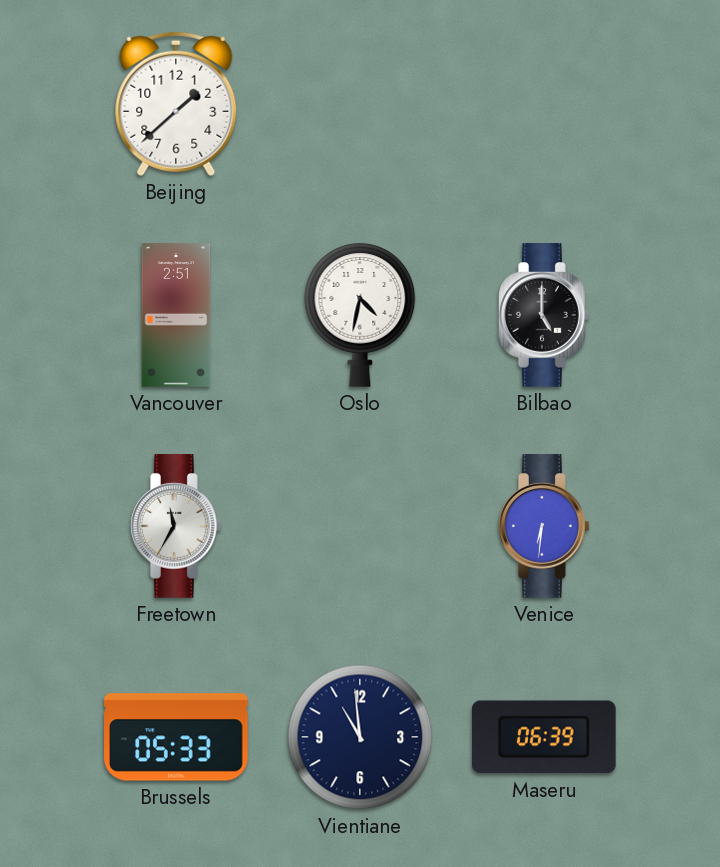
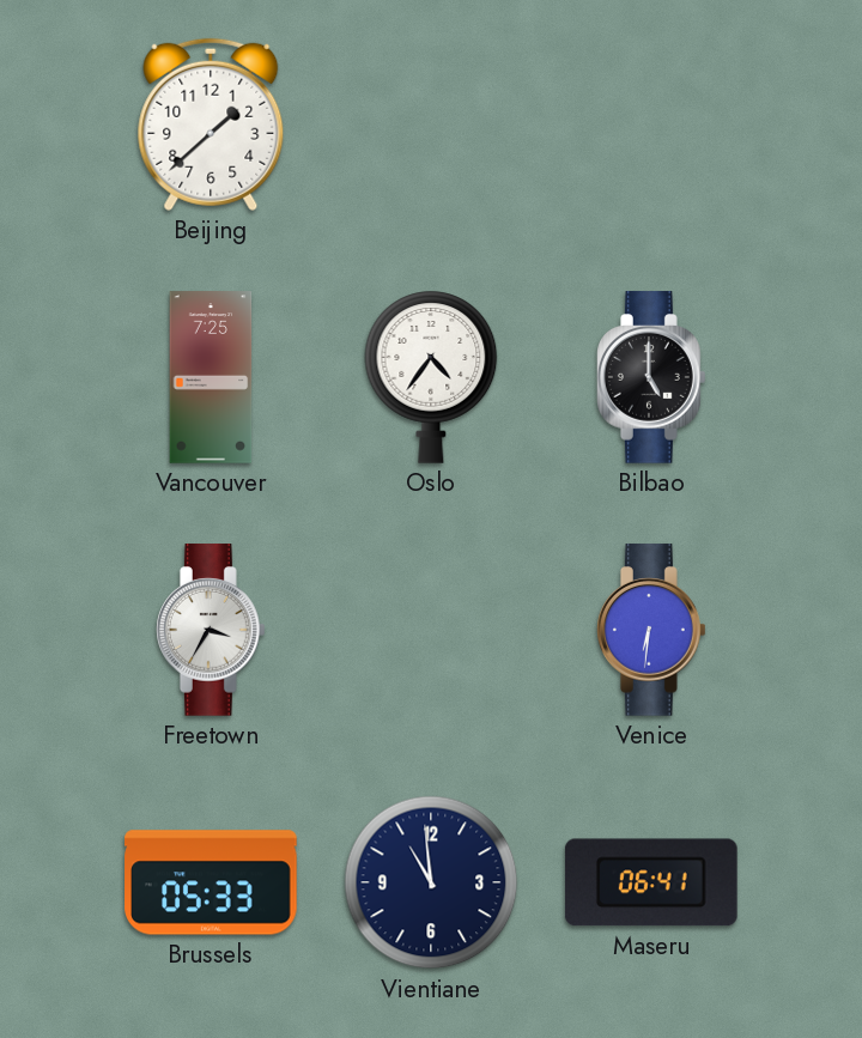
Vancouver: 2:51 -> 7:25
Oslo: 4:32 -> 4:36
Freetown: 11:35 -> 3:35
Maseru: 06:39 -> 06:41
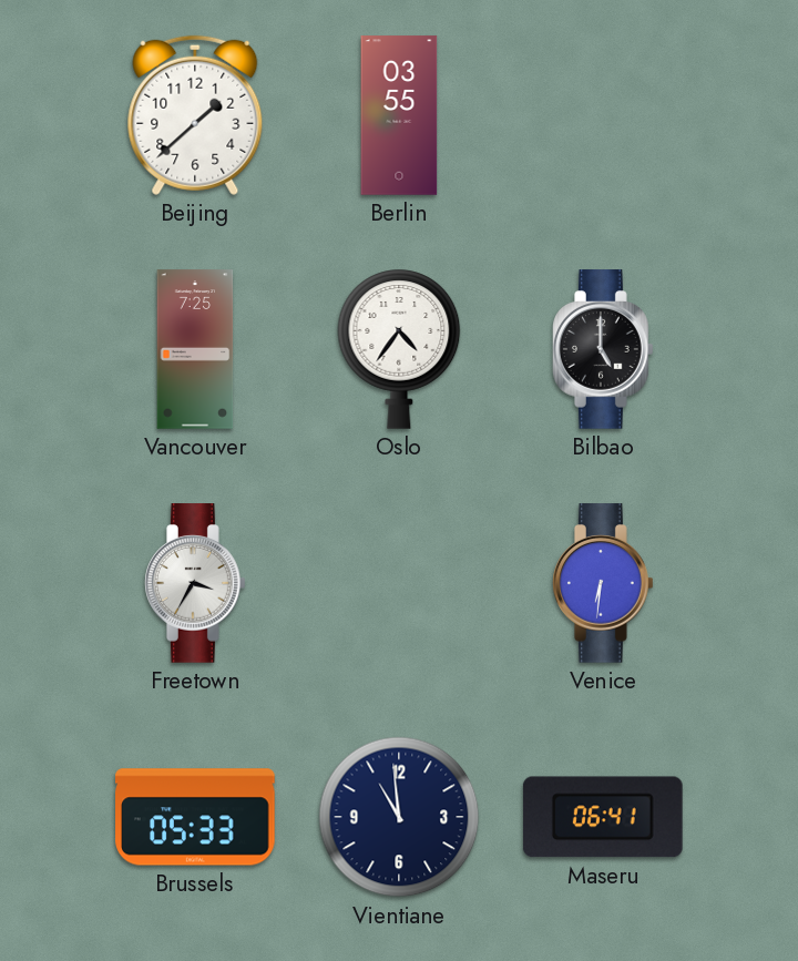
Berlin: none -> 03:55
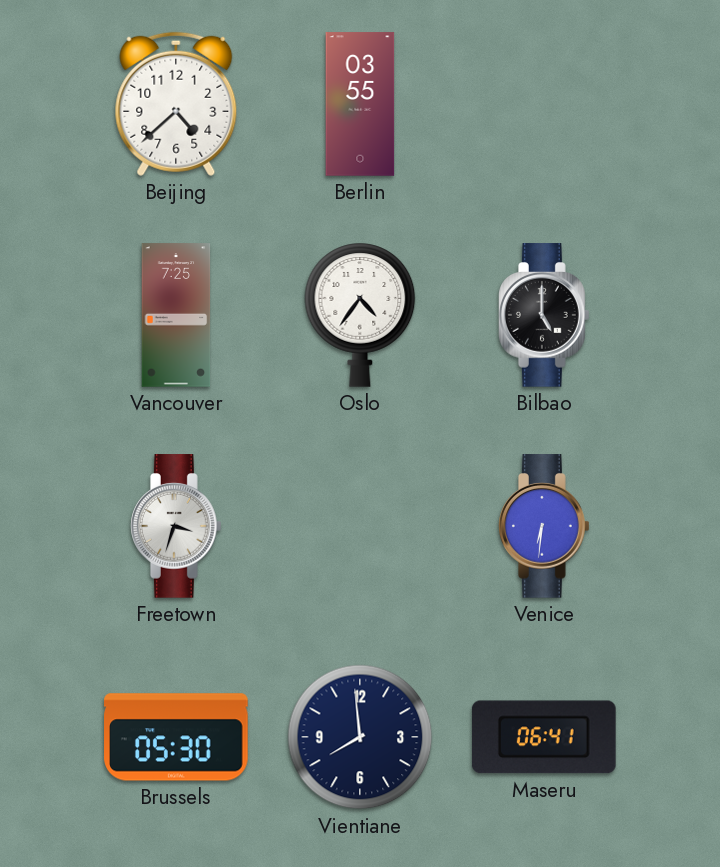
Beijing: 1:38 -> 4:38
Freetown: 3:35 -> 3:33
Brussels: 05:33 -> 05:30
Vientiane: 10:59 -> 7:59
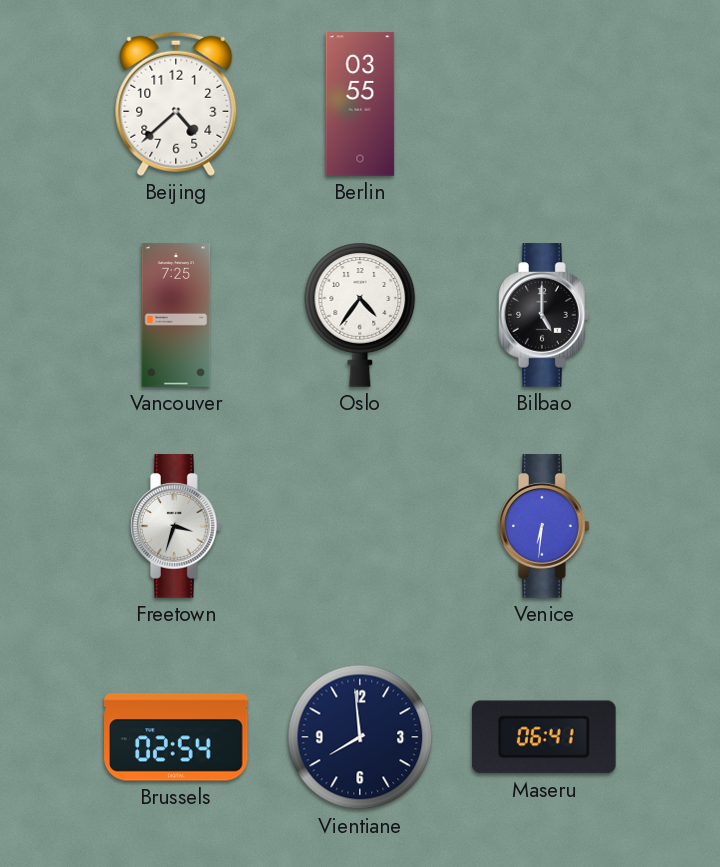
Brussels: 05:30 -> 02:54
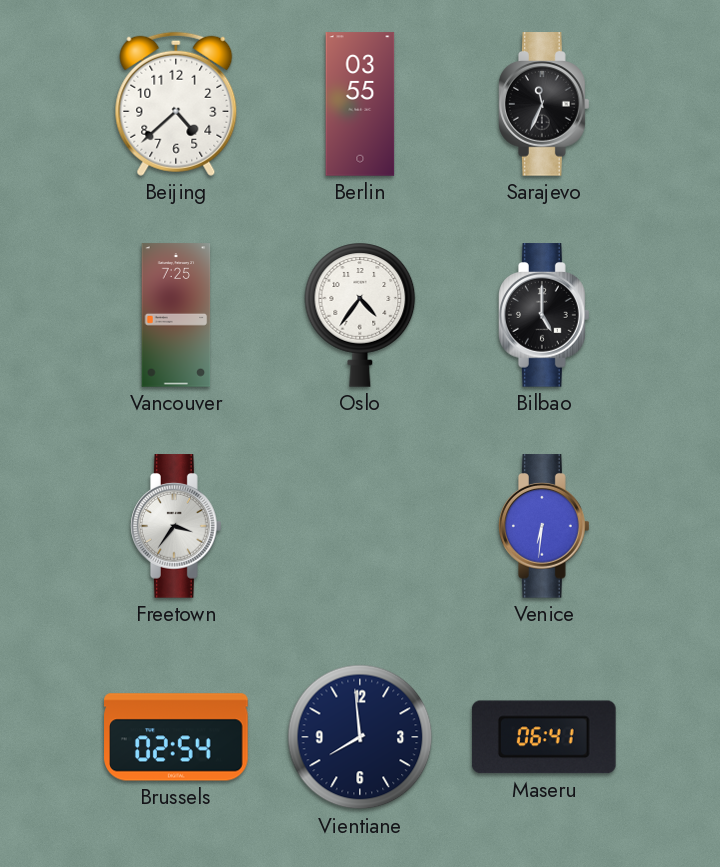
Sarajevo: none -> 11:34
Freetown: 3:33 -> 3:36
